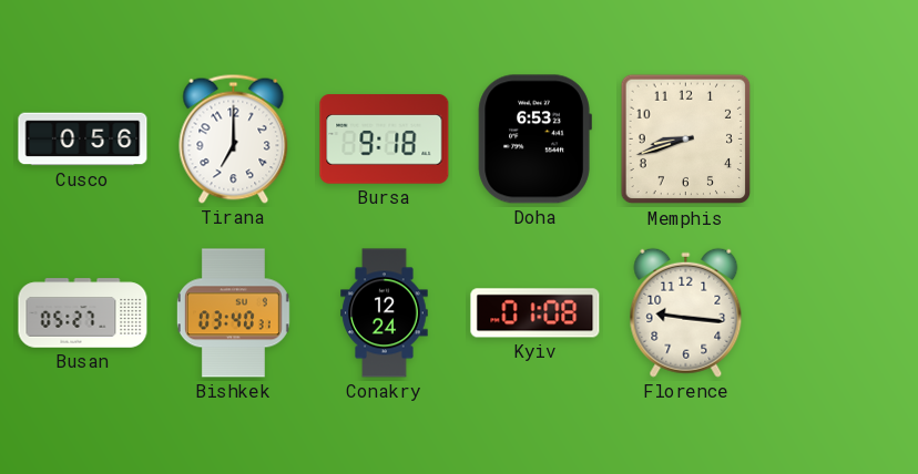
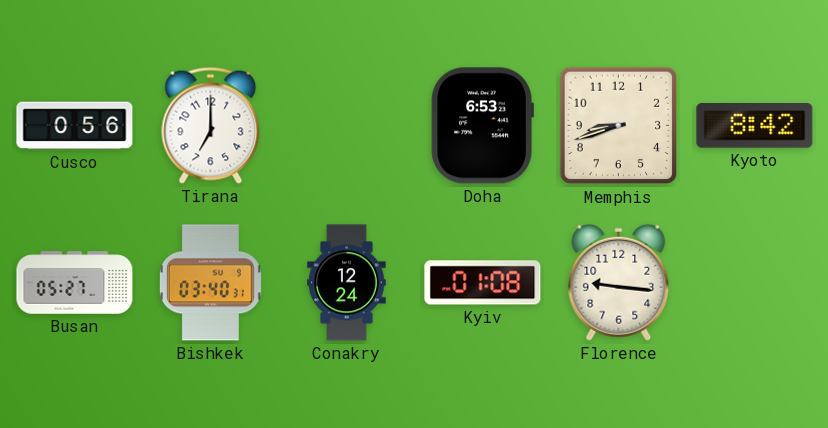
Bursa: 9:18 -> none
Kyoto: none -> 8:42
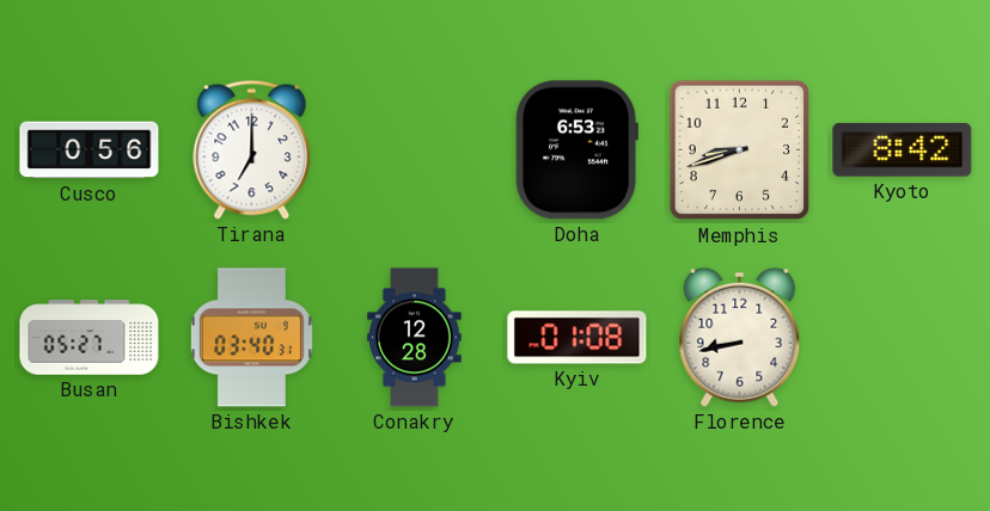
Conakry: 12:24 -> 12:28
Florence: 9:16 -> 8:43
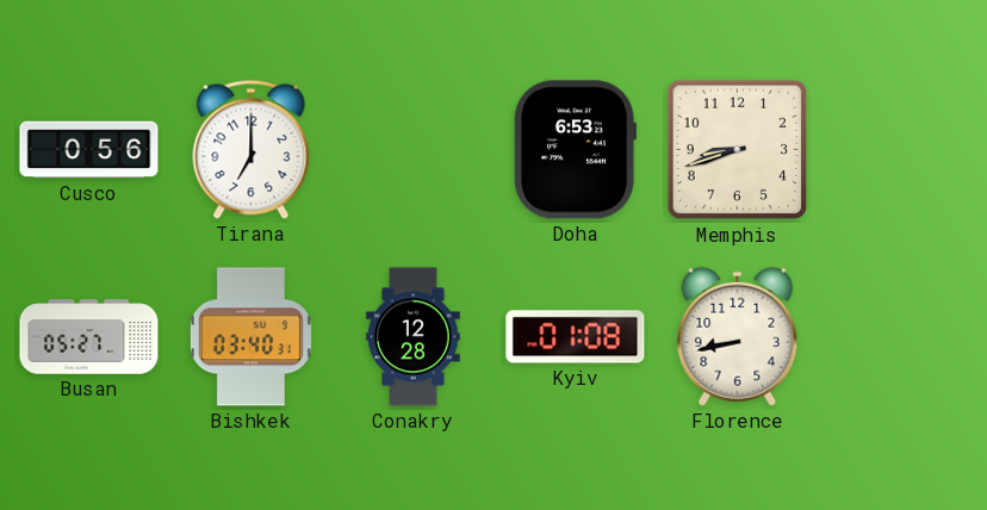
Kyoto: 8:42 -> none
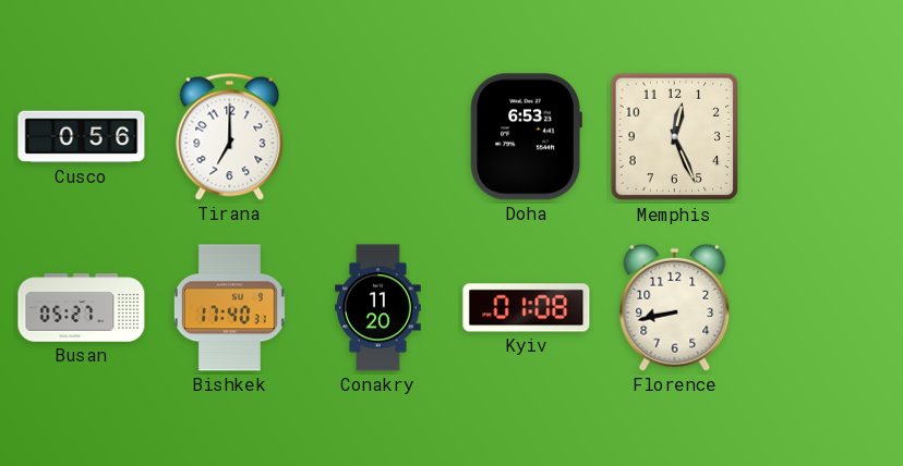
Memphis: 8:42 -> 12:26
Bishkek: 03:40 -> 17:40
Conakry: 12:28 -> 11:20
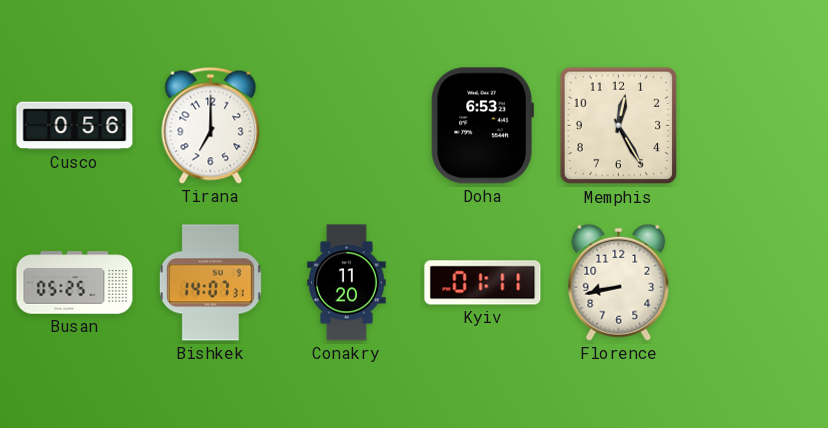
Memphis: 12:26 -> 12:25
Busan: 05:27 -> 05:25
Bishkek: 17:40 -> 14:07
Kyiv: 01:08 -> 01:11
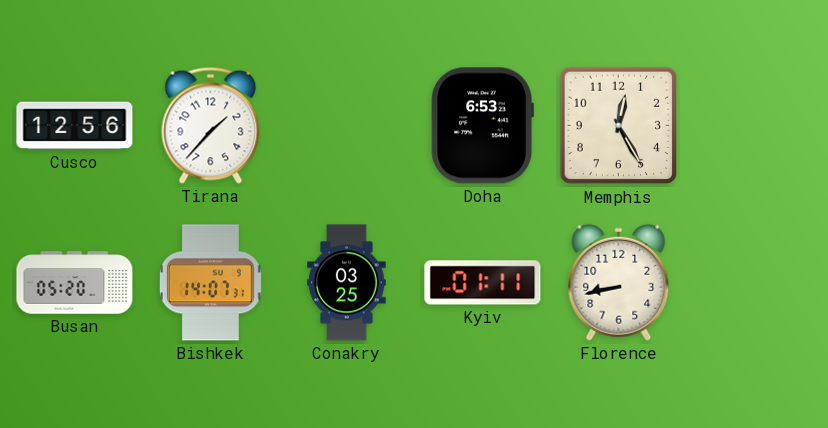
Cusco: 0:56 -> 12:56
Tirana: 7:00 -> 1:37
Busan: 05:25 -> 05:20
Conakry: 11:20 -> 03:25
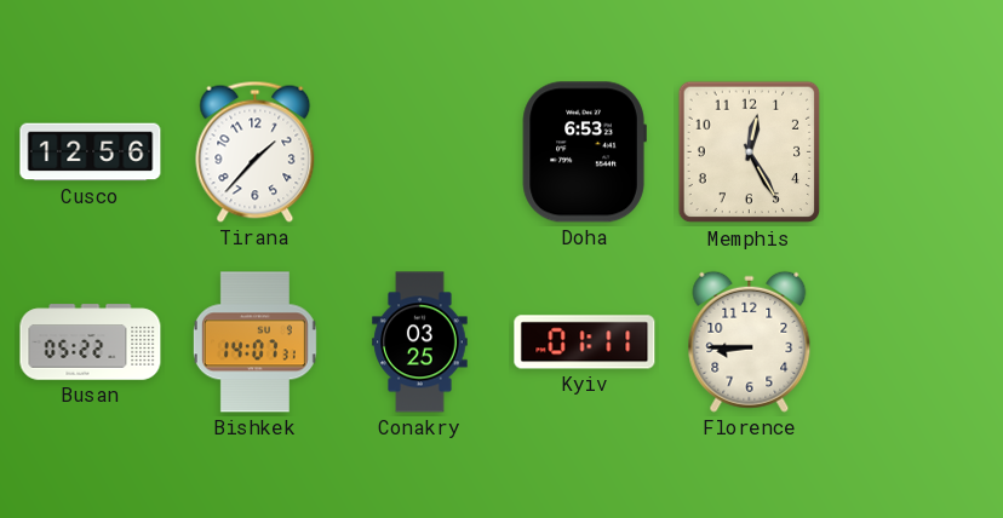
Busan: 05:20 -> 05:22
Florence: 8:43 -> 8:45
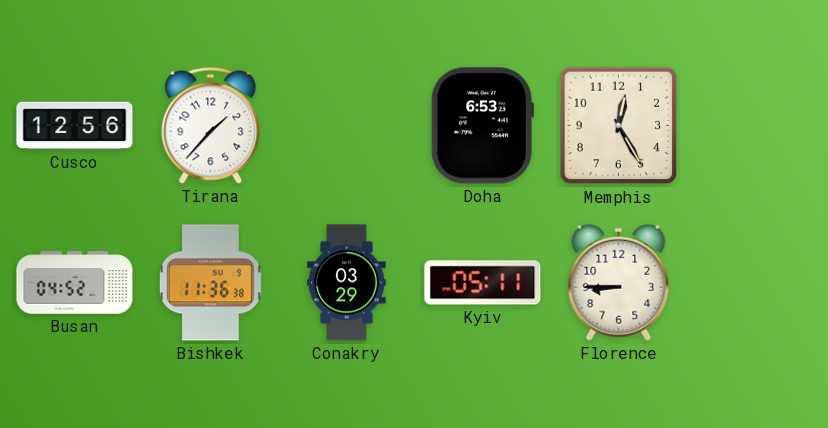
Busan: 05:22 -> 04:52
Bishkek: 14:07 -> 11:36
Conakry: 03:25 -> 03:29
Kyiv: 01:11 -> 05:11
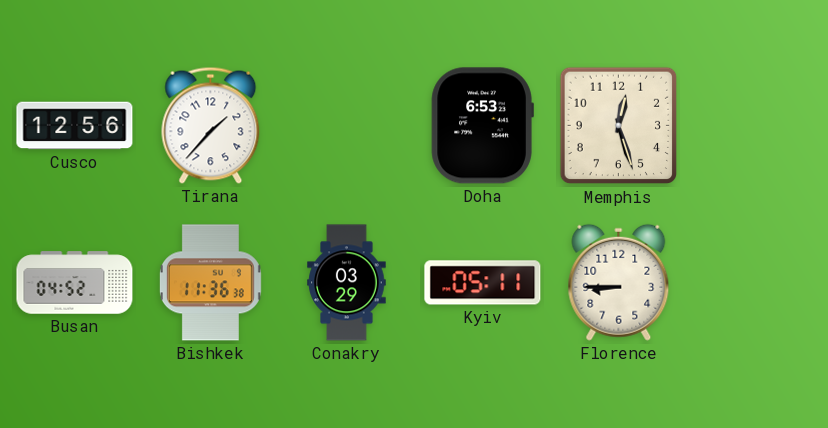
Memphis: 12:25 -> 12:27
